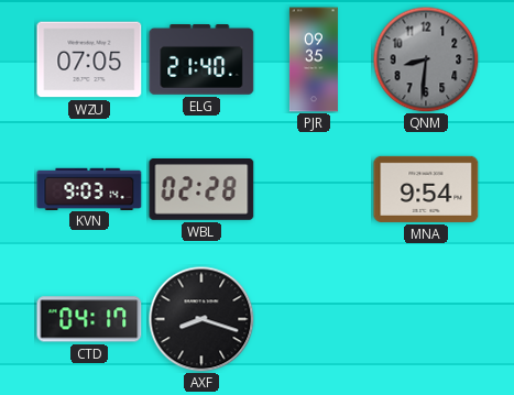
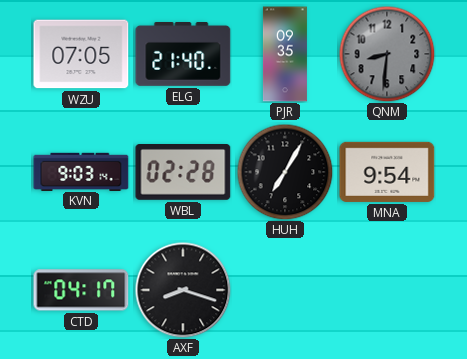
HUH: none -> 7:05
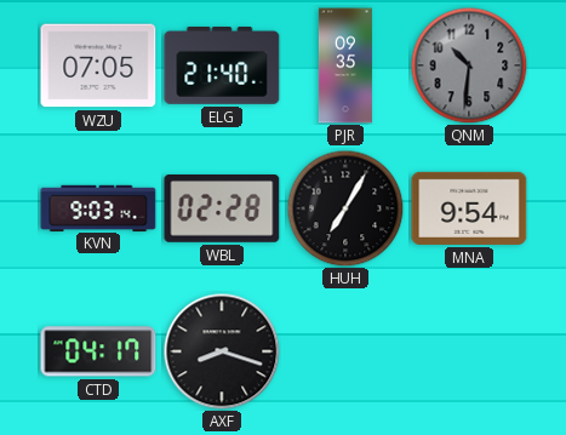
QNM: 8:31 -> 10:31
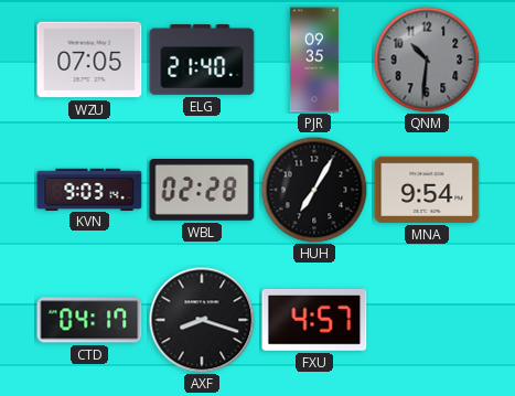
FXU: none -> 4:57
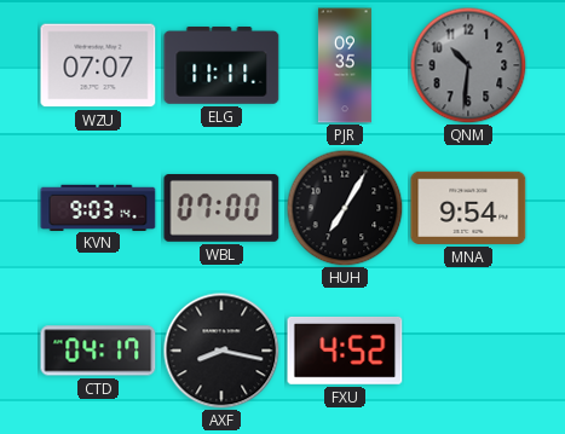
WZU: 07:05 -> 07:07
ELG: 21:40 -> 11:11
WBL: 02:28 -> 07:00
AXF: 8:18 -> 8:17
FXU: 4:57 -> 4:52
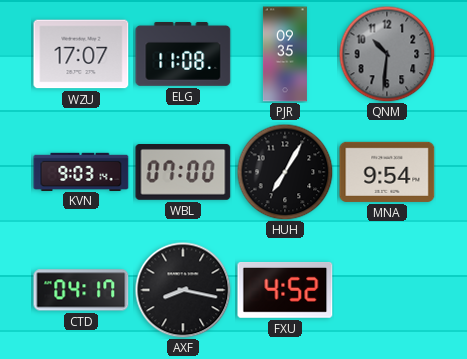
WZU: 07:07 -> 17:07
ELG: 11:11 -> 11:08
